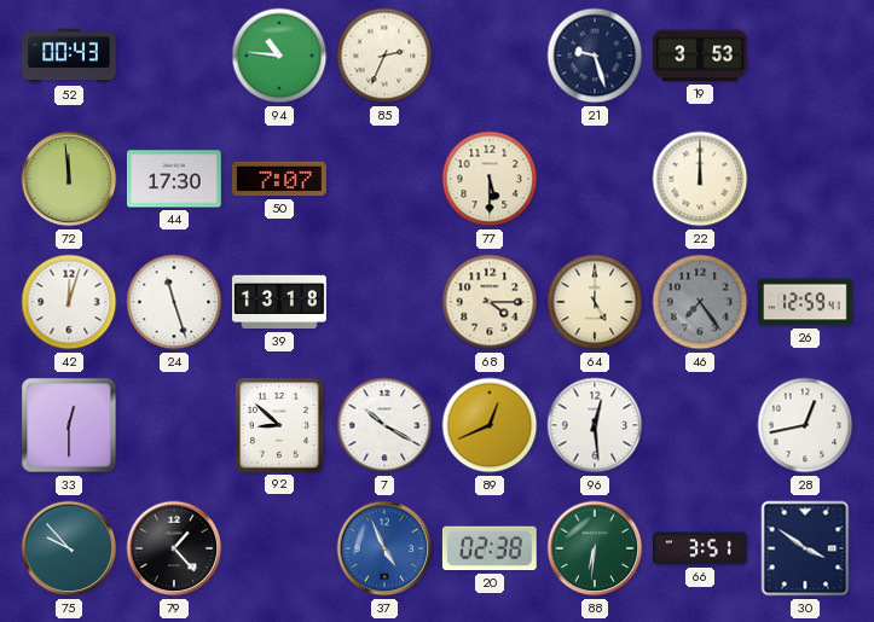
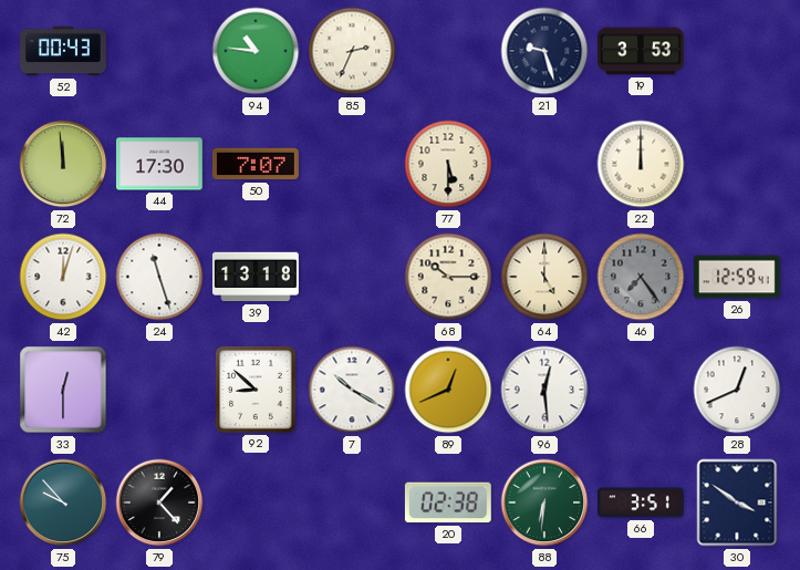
68: 4:15 -> 10:15
28: 12:43 -> 12:41
37: 4:56 -> none
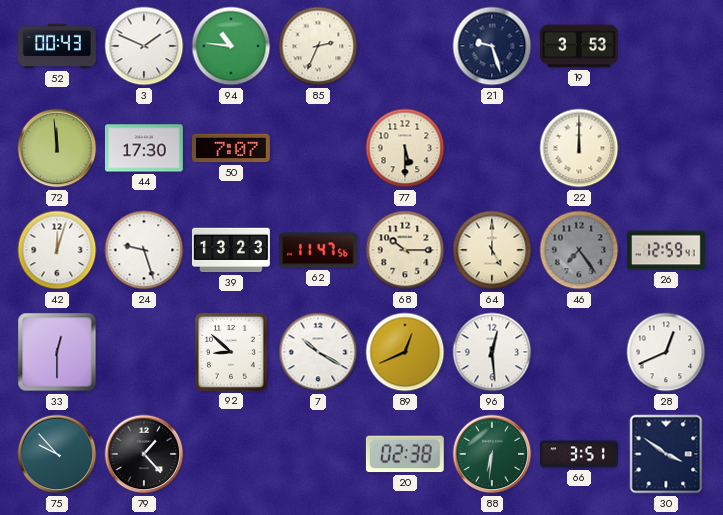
3: none -> 1:49
24: 11:27 -> 9:27
39: 13:18 -> 13:23
62: none -> 11:47
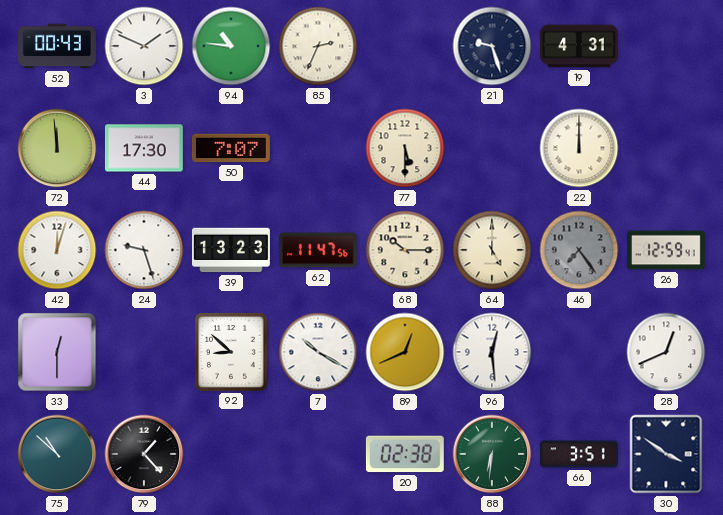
19: 3:53 -> 4:31
75: 9:53 -> 10:52
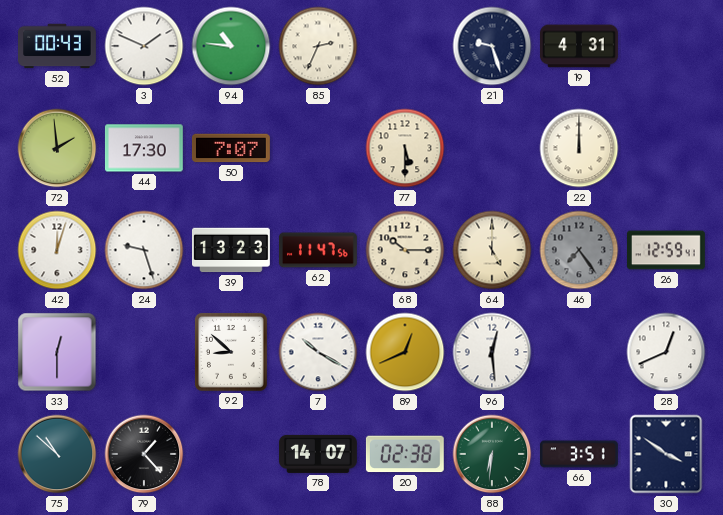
72: 11:59 -> 1:59
78: none -> 14:07
